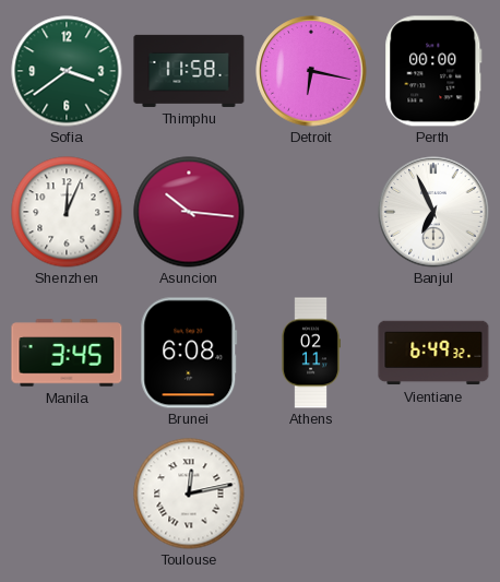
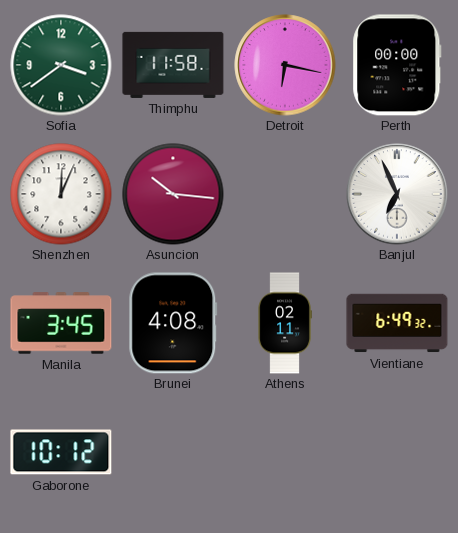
Brunei: 6:08 -> 4:08
Gaborone: none -> 10:12
Toulouse: 12:13 -> none
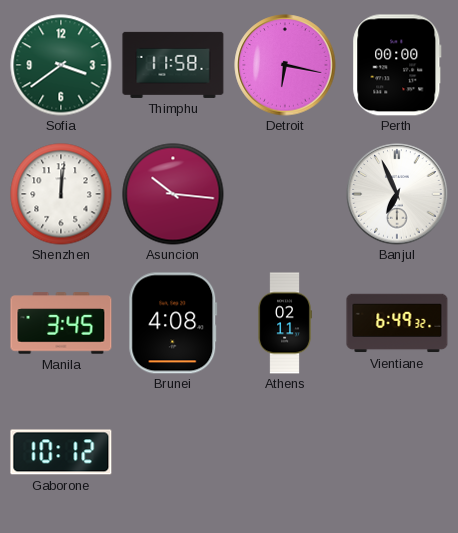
Shenzhen: 12:04 -> 12:01
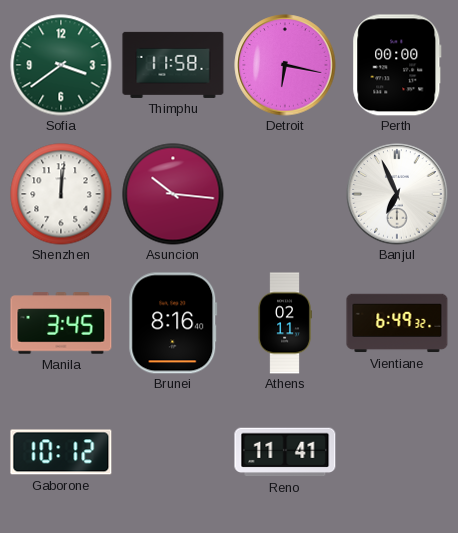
Brunei: 4:08 -> 8:16
Reno: none -> 11:41
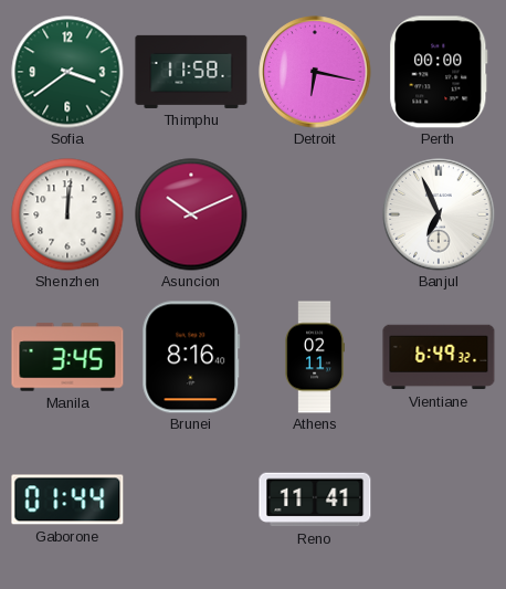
Asuncion: 10:16 -> 10:11
Gaborone: 10:12 -> 01:44
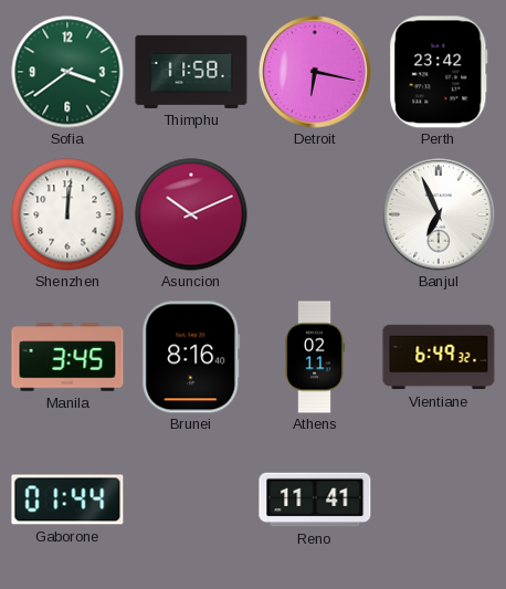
Perth: 00:00 -> 23:42
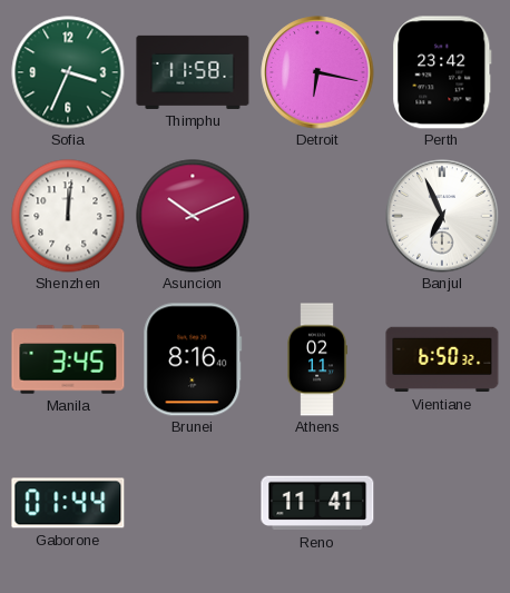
Sofia: 3:39 -> 3:34
Vientiane: 6:49 -> 6:50
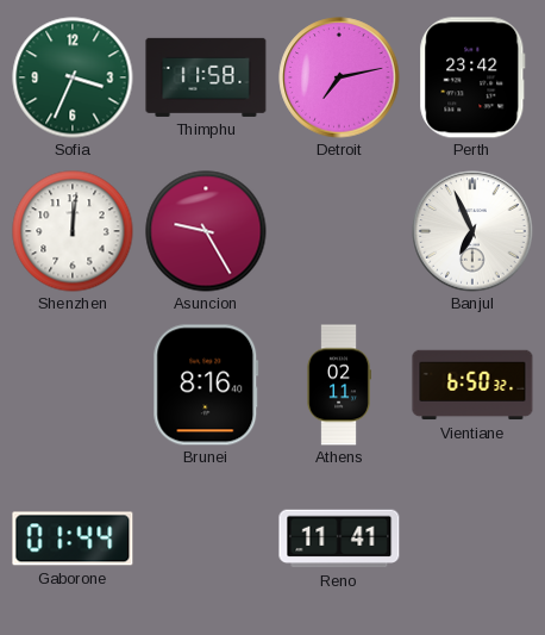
Detroit: 6:17 -> 7:13
Asuncion: 10:11 -> 9:25
Manila: 3:45 -> none
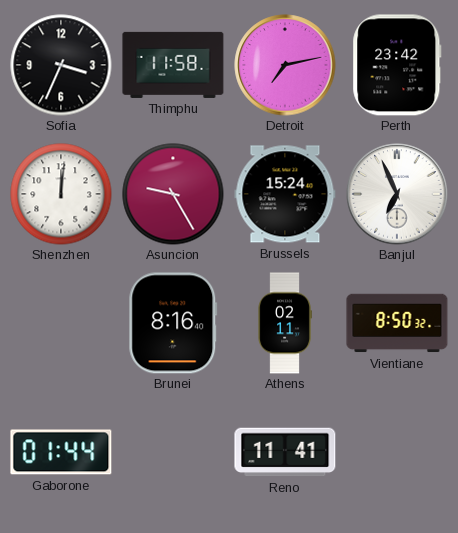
Sofia dial: green -> black
Brussels: none -> 15:24
Vientiane: 6:50 -> 8:50
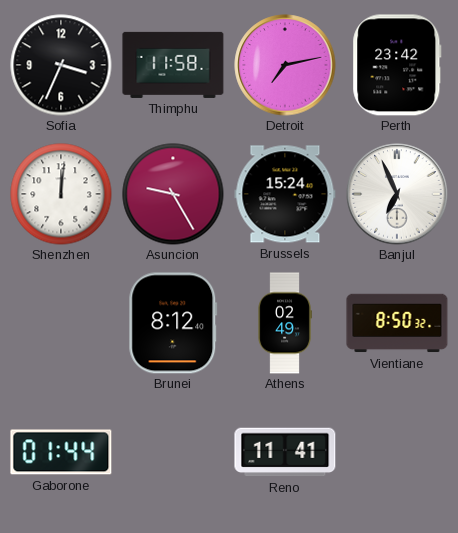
Brunei: 8:16 -> 8:12
Athens: 02:11 -> 02:49
